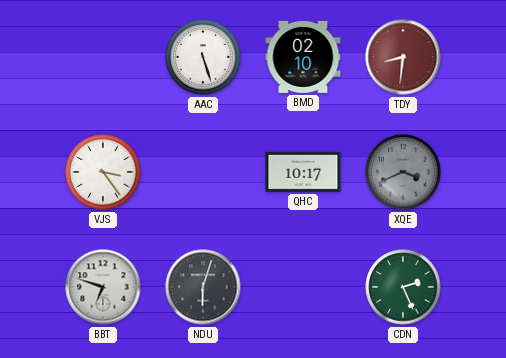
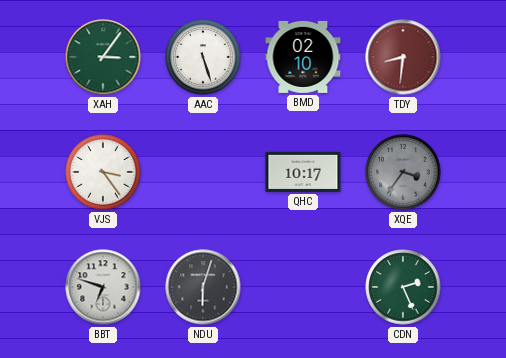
XAH: none -> 3:06
XQE: 3:41 -> 3:36
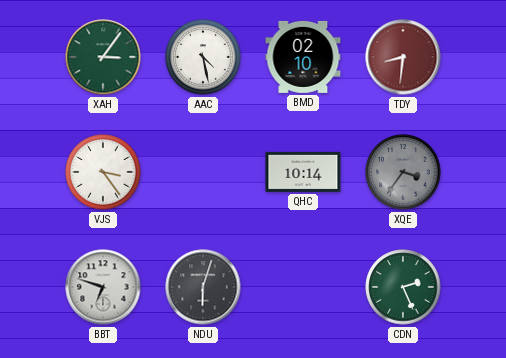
AAC: 5:27 -> 4:28
QHC: 10:17 -> 10:14
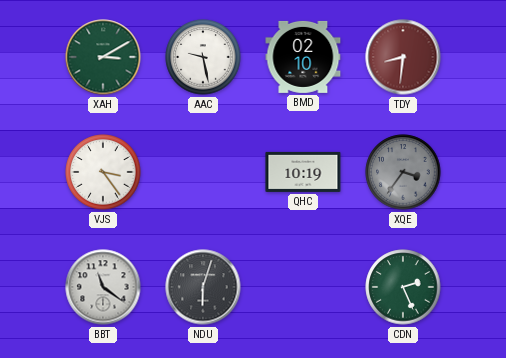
XAH: 3:06 -> 3:10
AAC: 4:28 -> 9:28
QHC: 10:14 -> 10:19
BBT: 6:48 -> 11:21
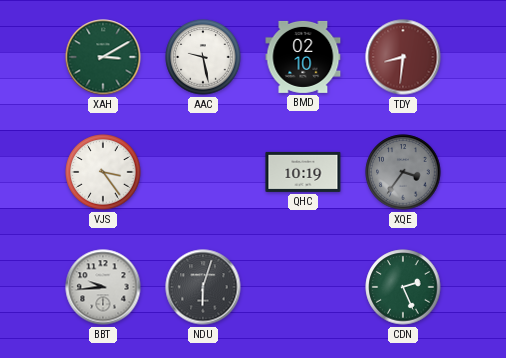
BBT: 11:21 -> 9:44
